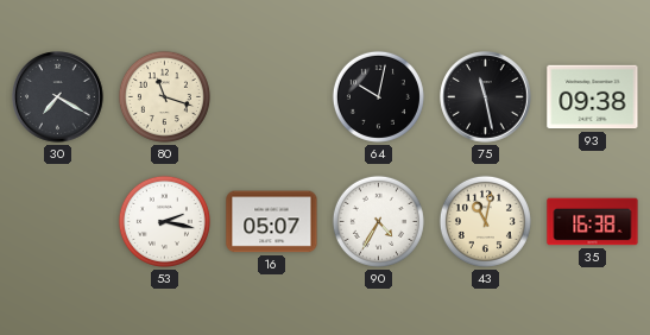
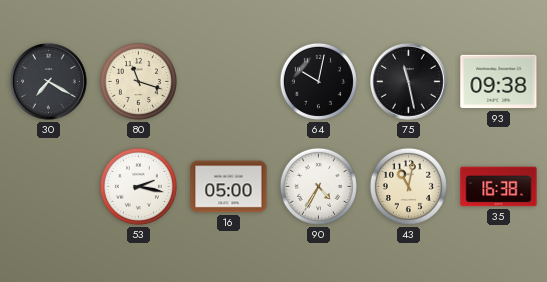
16: 05:07 -> 05:00
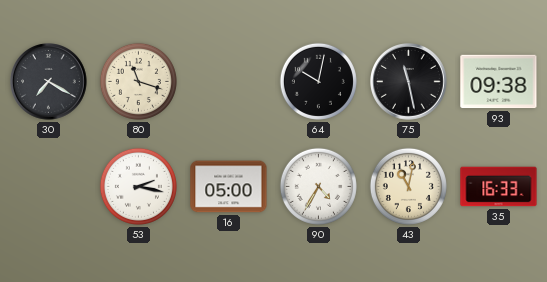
35: 16:38 -> 16:33
